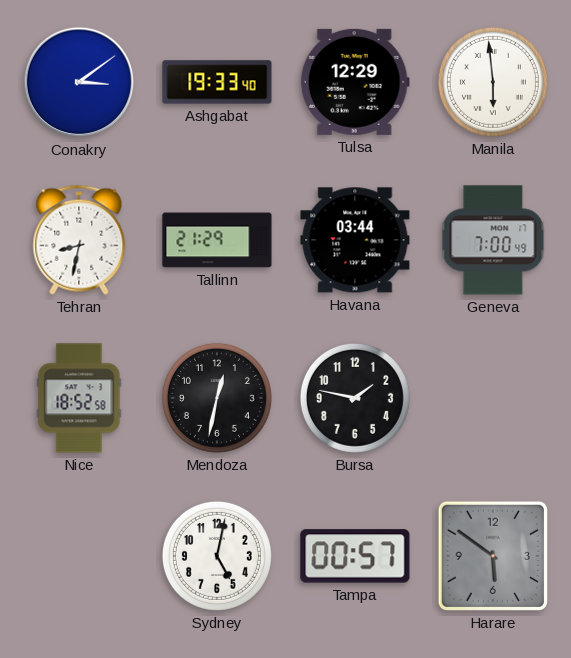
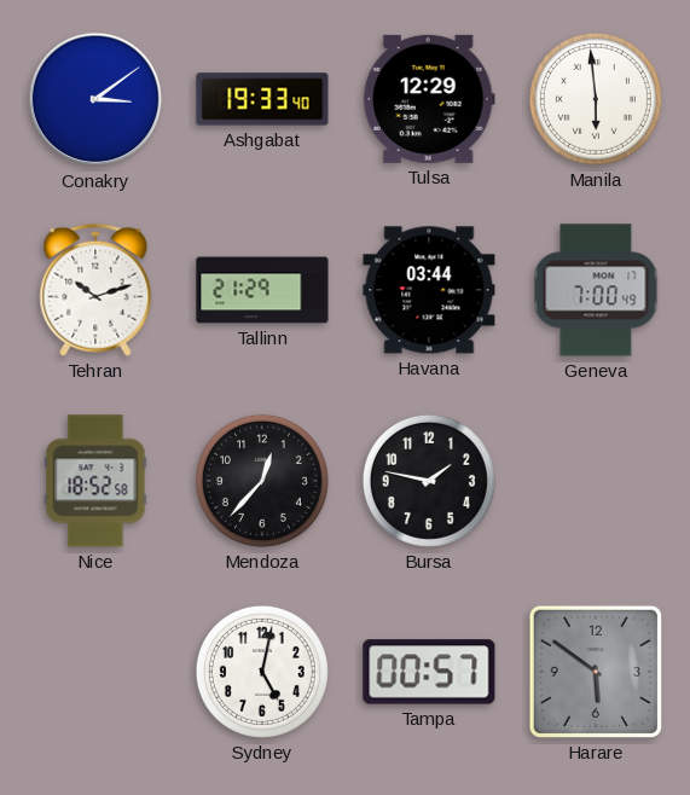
Tehran: 8:32 -> 10:12
Mendoza: 12:32 -> 12:37
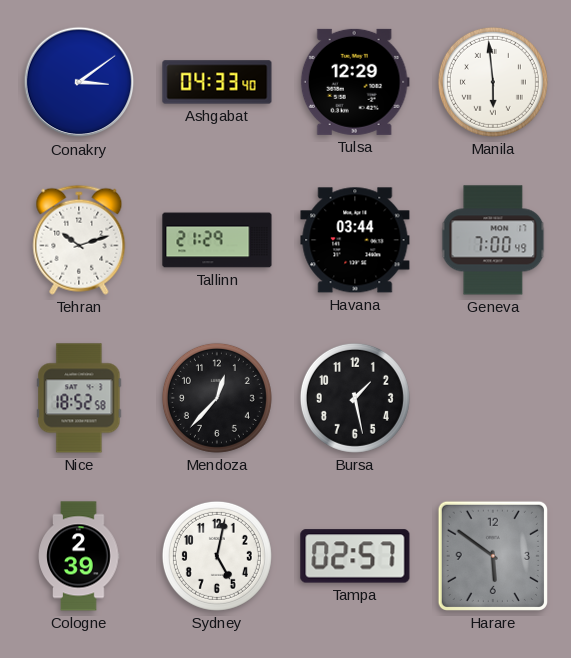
Ashgabat: 19:33 -> 04:33
Bursa: 1:47 -> 1:28
Cologne: none -> 2:39
Tampa: 00:57 -> 02:57
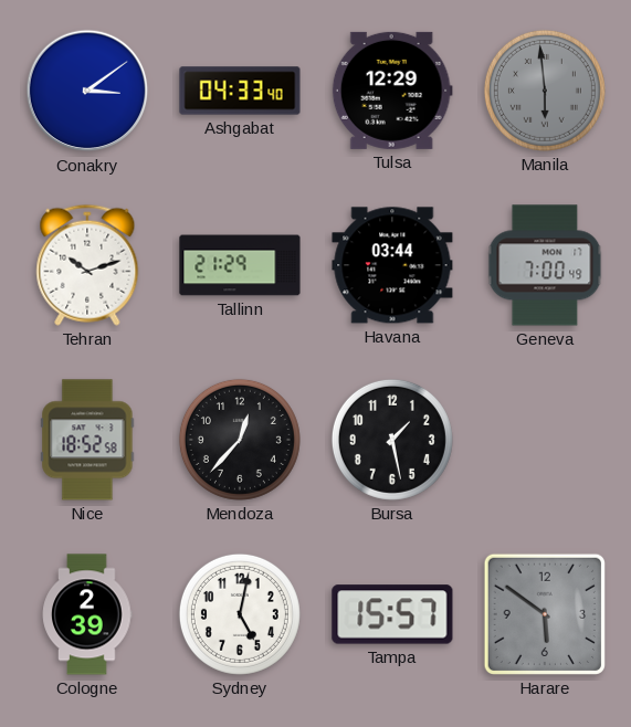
Manila dial: white -> grey
Tampa: 02:57 -> 15:57
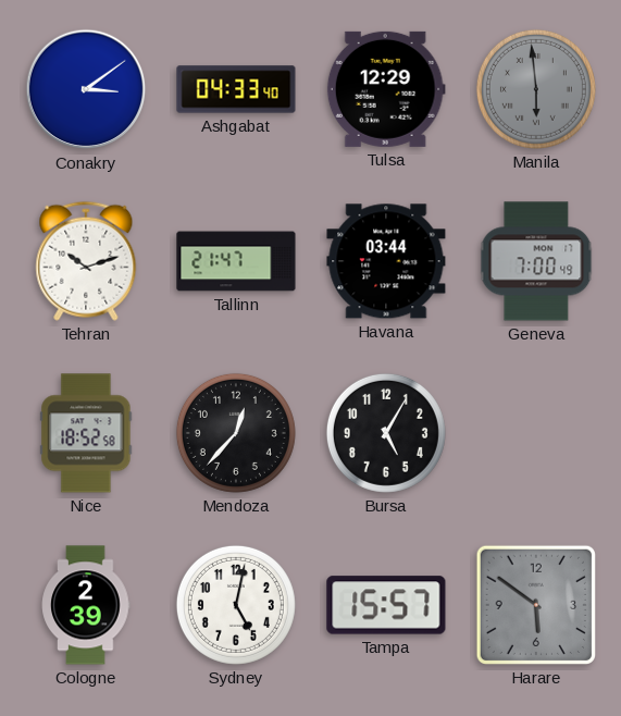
Tallinn: 21:29 -> 21:47
Bursa: 1:28 -> 5:05
